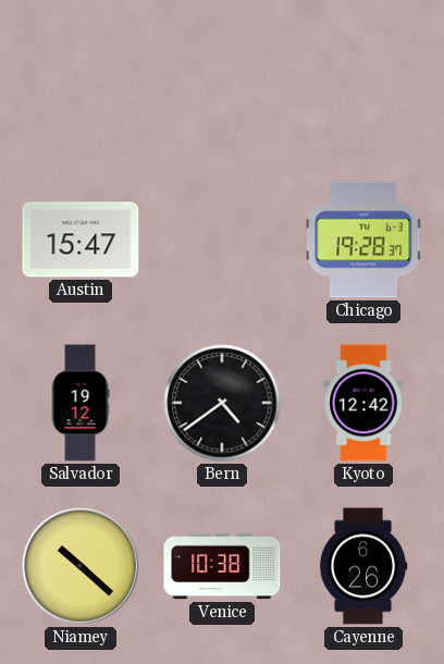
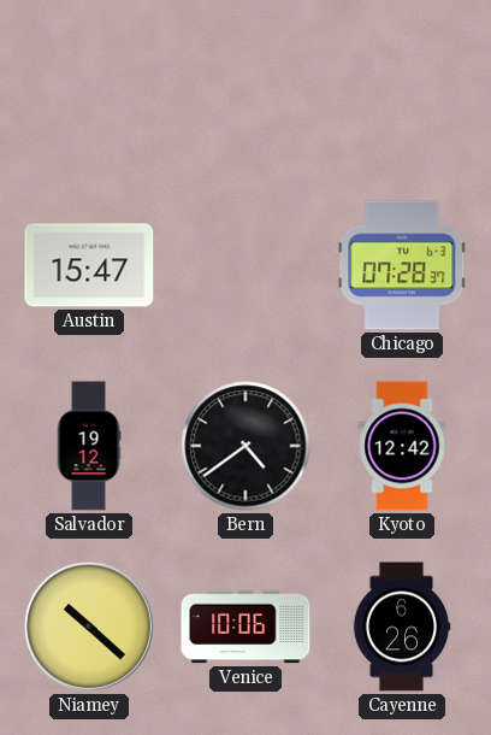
Chicago: 19:28 -> 07:28
Venice: 10:38 -> 10:06
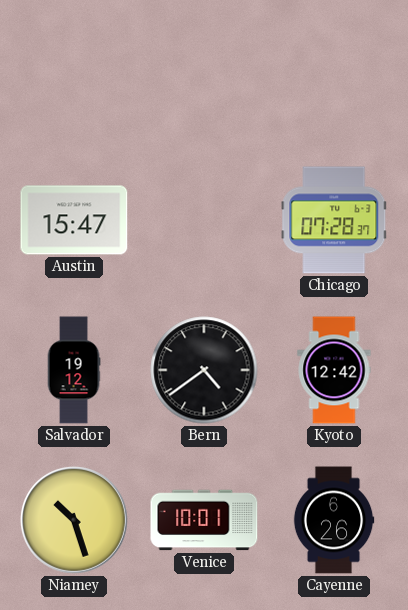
Niamey: 10:22 -> 10:27
Venice: 10:06 -> 10:01
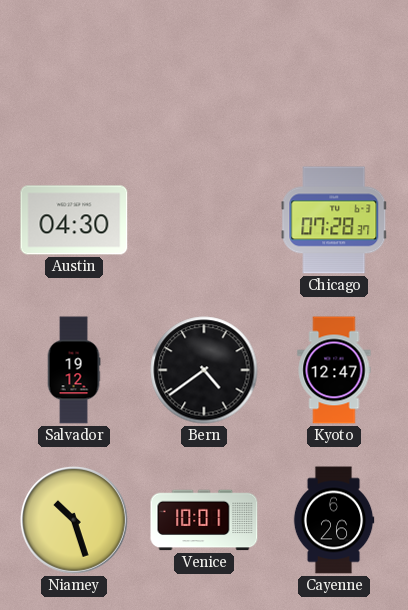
Austin: 15:47 -> 04:30
Kyoto: 12:42 -> 12:47
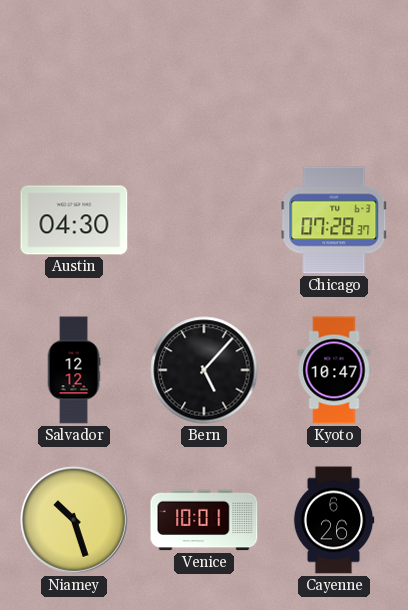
Salvador: 19:12 -> 12:12
Bern: 4:39 -> 5:07
Kyoto: 12:47 -> 10:47
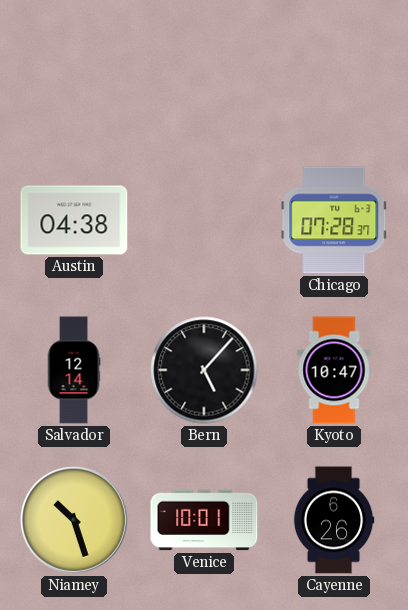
Austin: 04:30 -> 04:38
Salvador: 12:12 -> 12:14
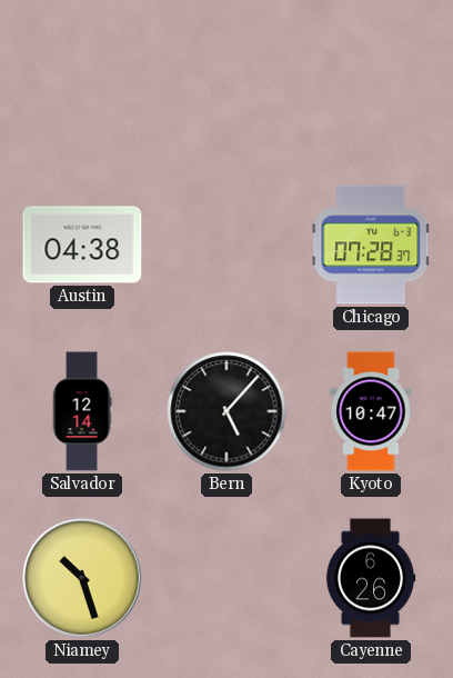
Venice: 10:01 -> none
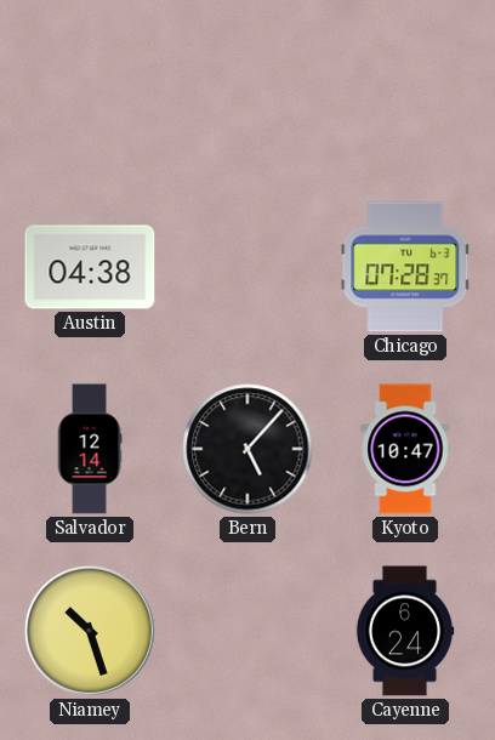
Cayenne: 6:26 -> 6:24
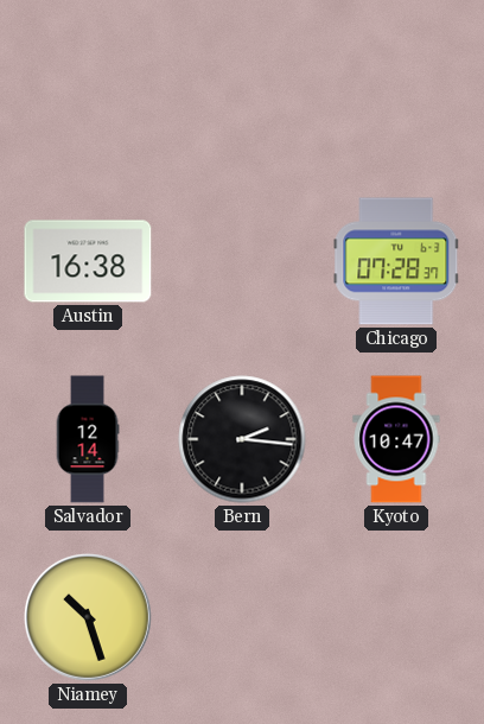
Austin: 04:38 -> 16:38
Bern: 5:07 -> 2:16
Cayenne: 6:24 -> none
